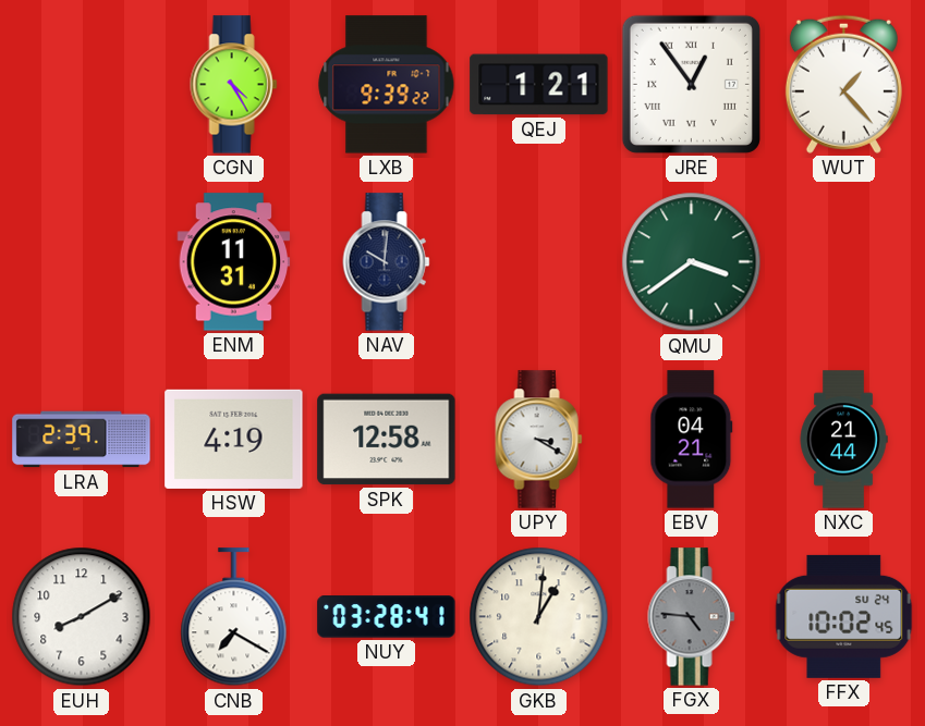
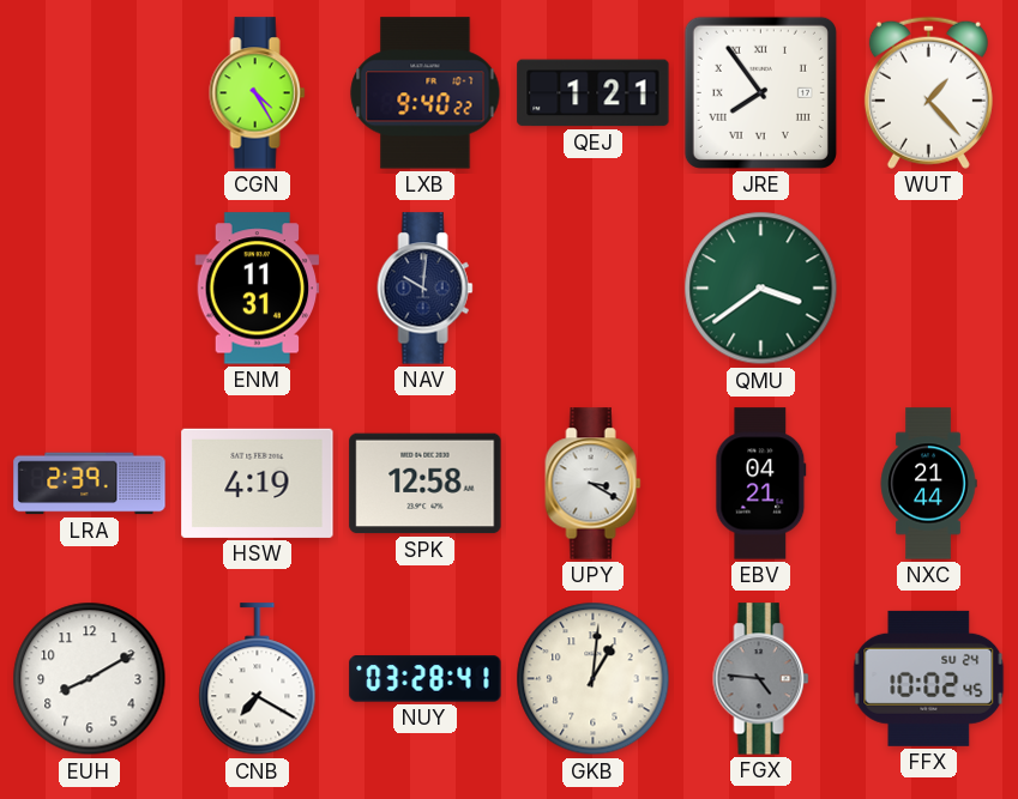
LXB: 9:39 -> 9:40
JRE: 12:54 -> 7:54
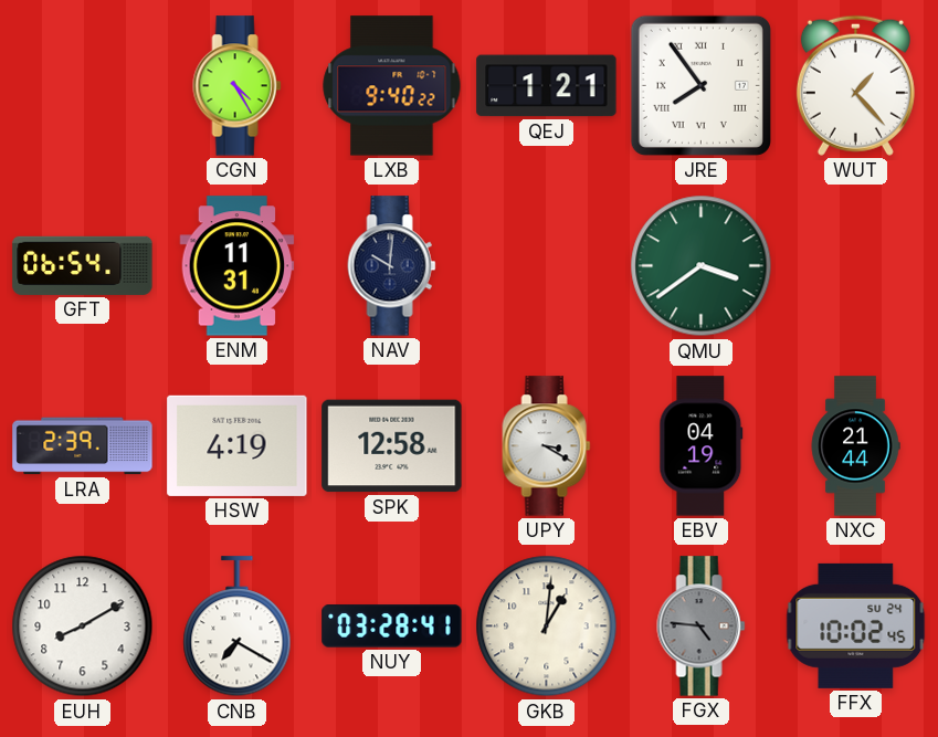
GFT: none -> 06:54
EBV: 04:21 -> 04:19
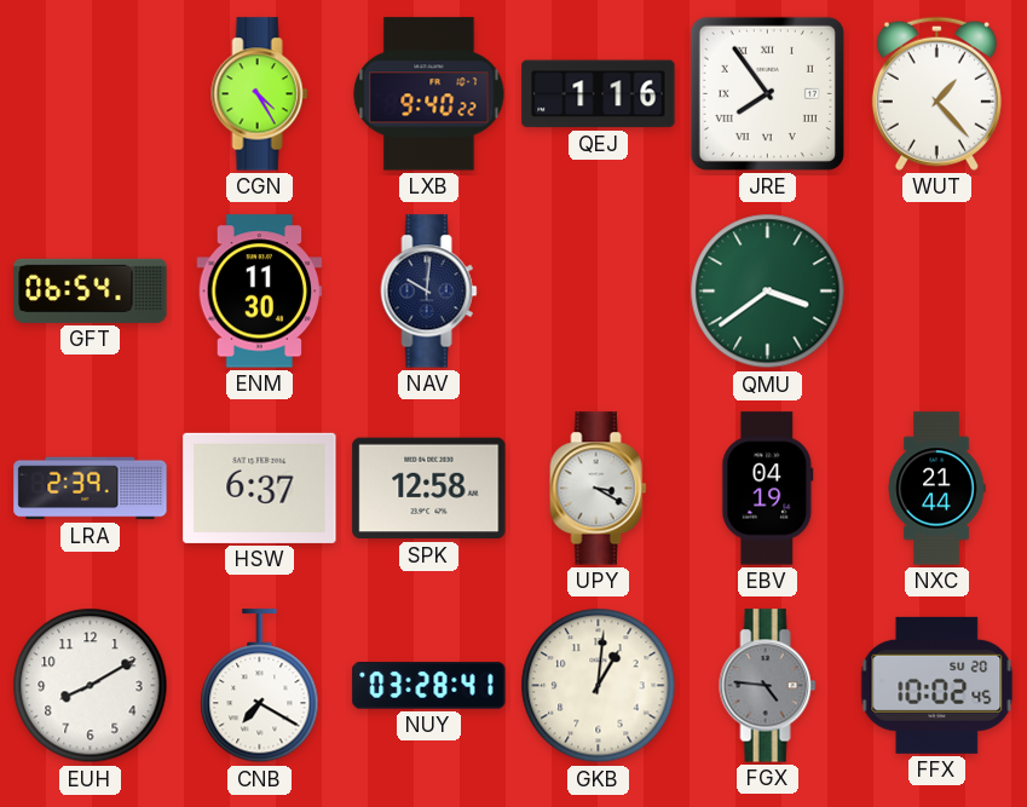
QEJ: 1:21 -> 1:16
ENM: 11:31 -> 11:30
HSW: 4:19 -> 6:37
FFX date: SU 24 -> SU 20
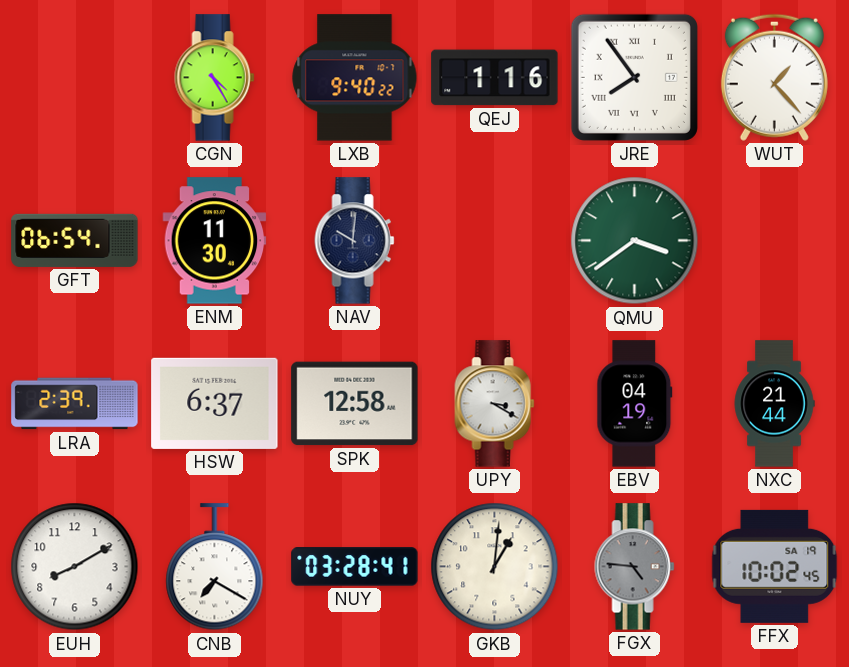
FFX date: SU 20 -> SA 19
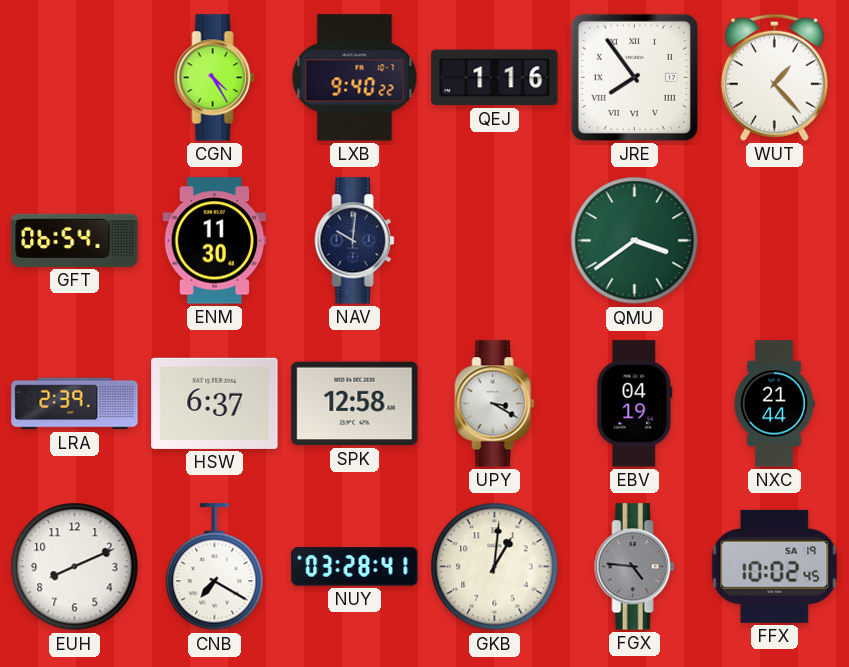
EUH: 8:10 -> 8:11
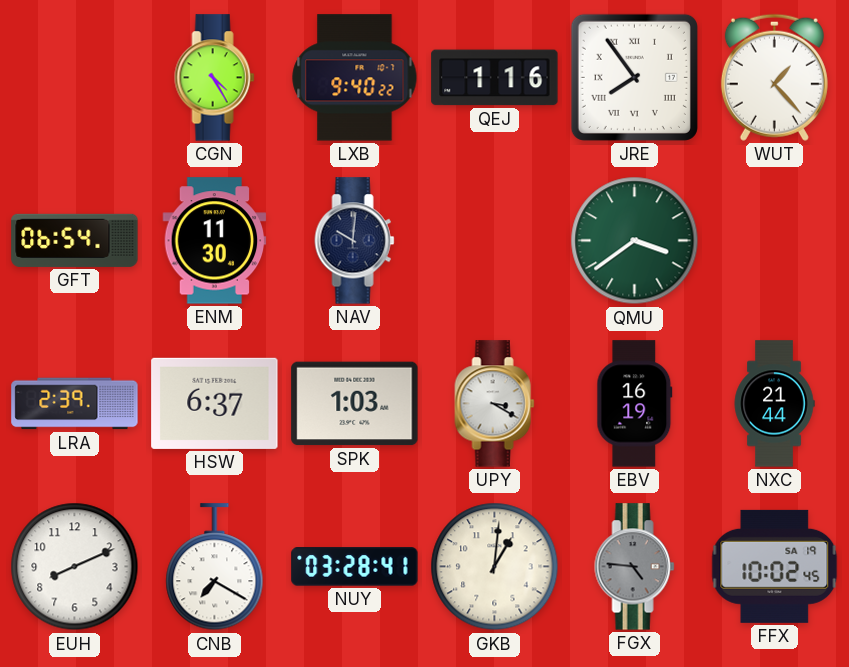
SPK: 12:58 -> 1:03
EBV: 04:19 -> 16:19
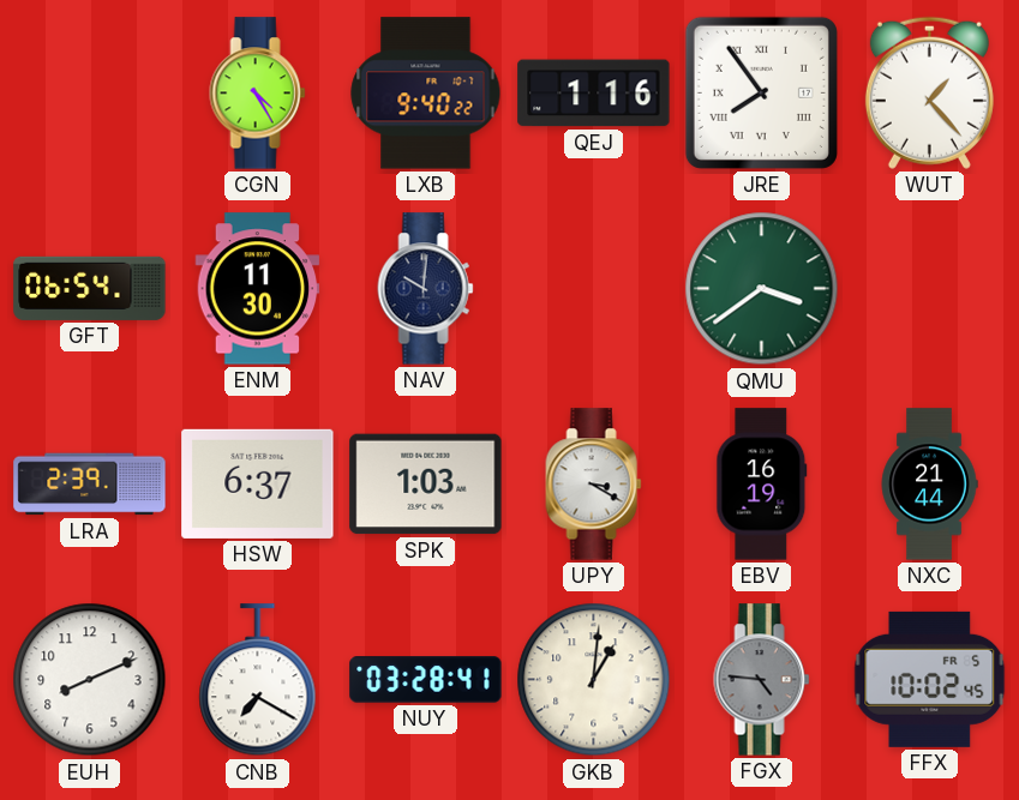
FFX date: SA 19 -> FR 5
